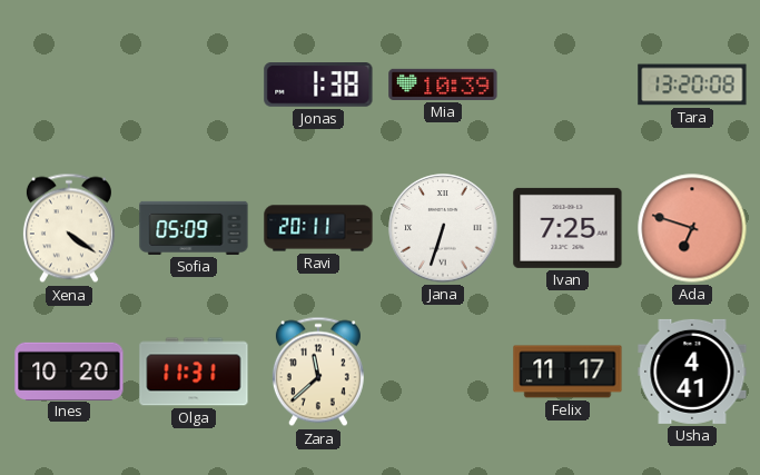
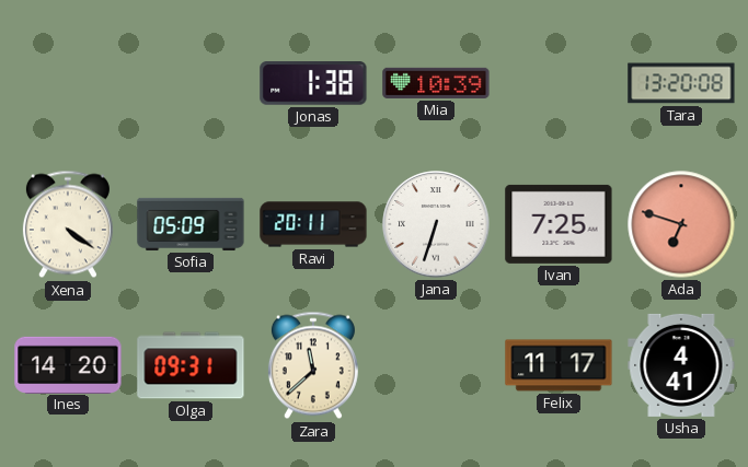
Ines: 10:20 -> 14:20
Olga: 11:31 -> 09:31
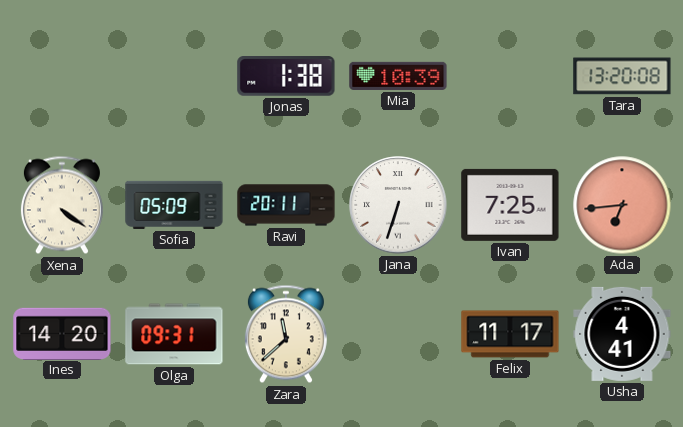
Ada: 6:48 -> 6:44
